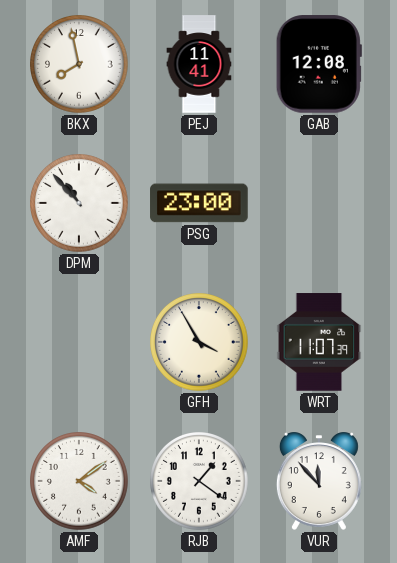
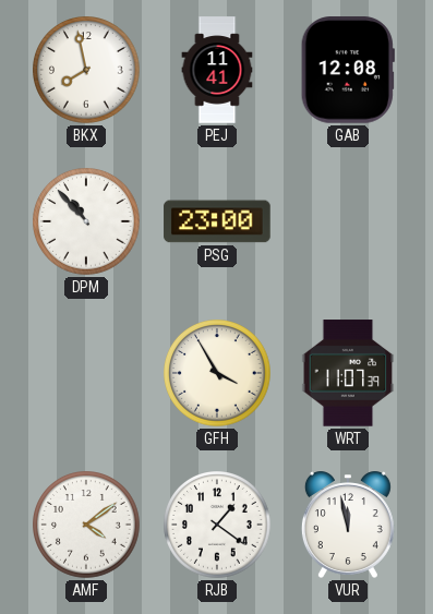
VUR: 11:53 -> 11:58
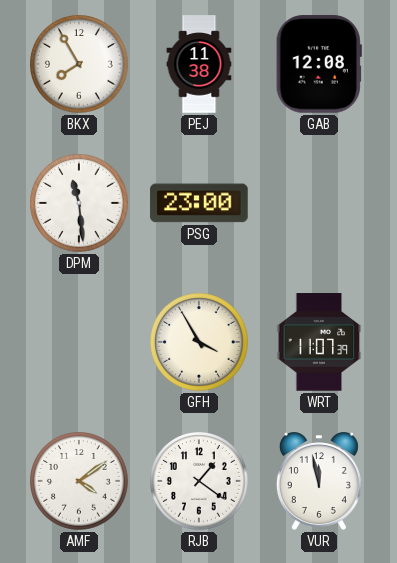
BKX: 7:58 -> 7:55
PEJ: 11:41 -> 11:38
DPM: 10:53 -> 11:29
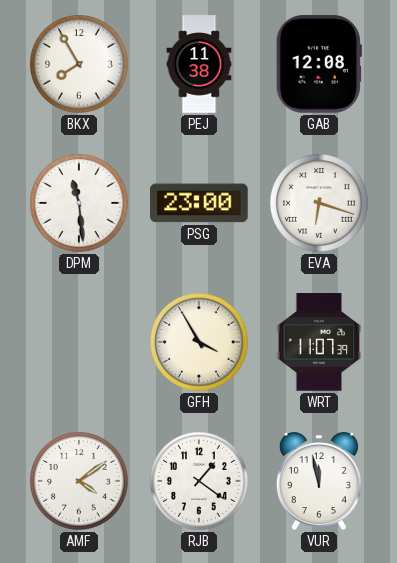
EVA: none -> 6:18
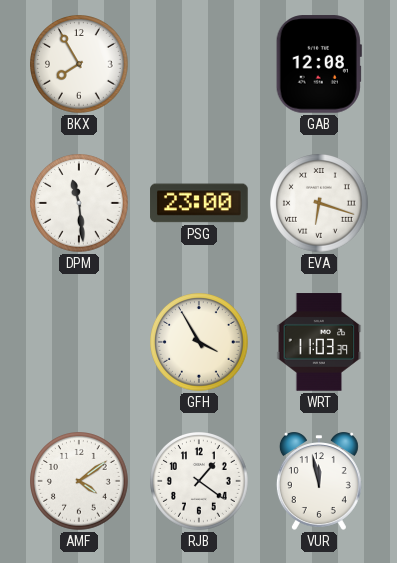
PEJ: 11:38 -> none
WRT: 11:07 -> 11:03
